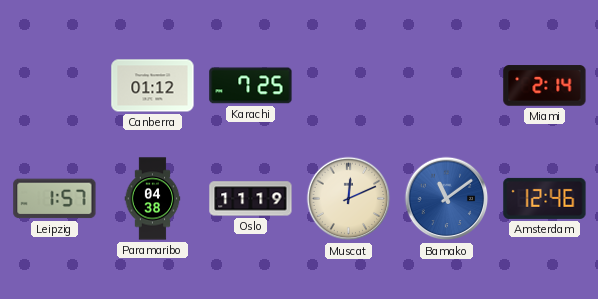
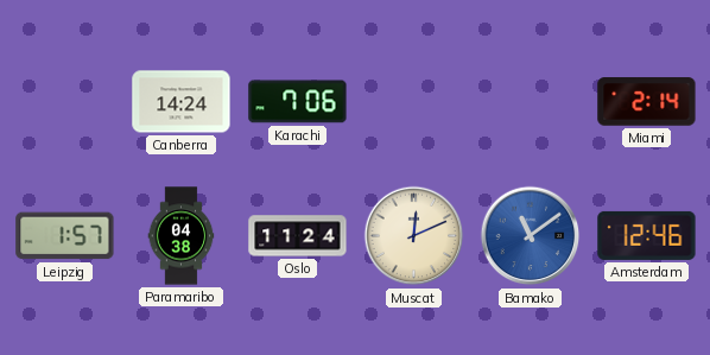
Canberra: 01:12 -> 14:24
Karachi: 7:25 -> 7:06
Oslo: 11:19 -> 11:24
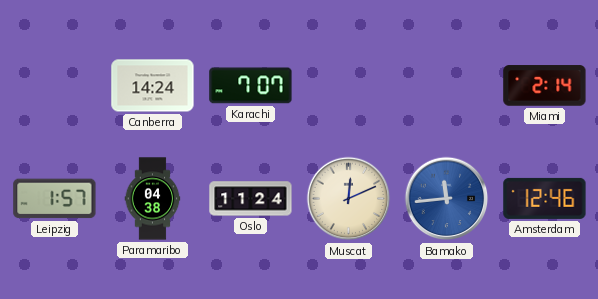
Karachi: 7:06 -> 7:07
Bamako: 11:09 -> 11:44
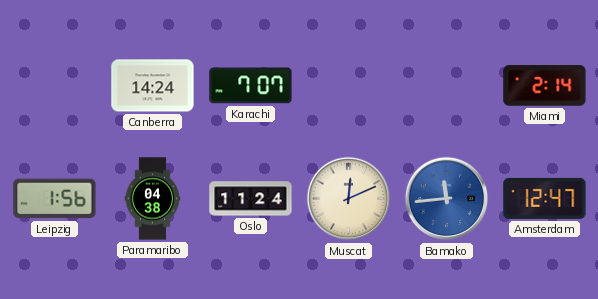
Leipzig: 1:57 -> 1:56
Amsterdam: 12:46 -> 12:47
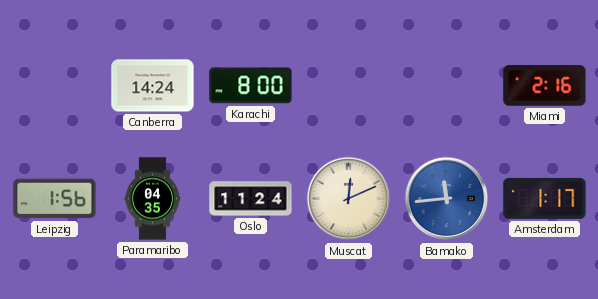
Karachi: 7:07 -> 8:00
Miami: 2:14 -> 2:16
Paramaribo: 04:38 -> 04:35
Amsterdam: 12:47 -> 1:17
